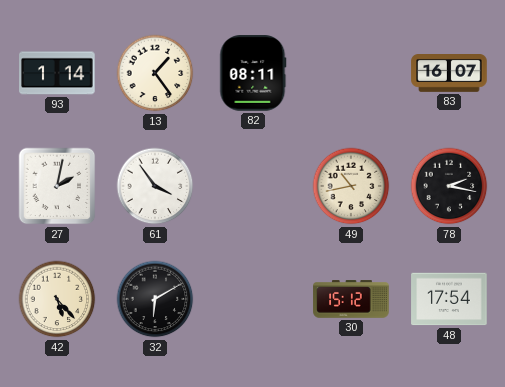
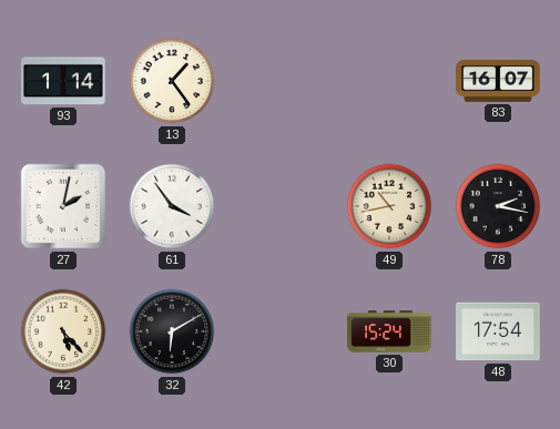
82: 08:11 -> none
30: 15:12 -> 15:24
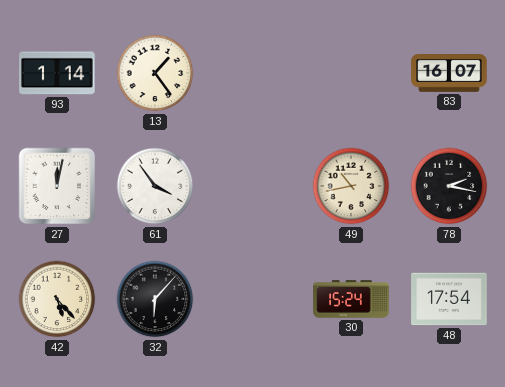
27: 2:02 -> 12:02
32: 6:10 -> 6:07
